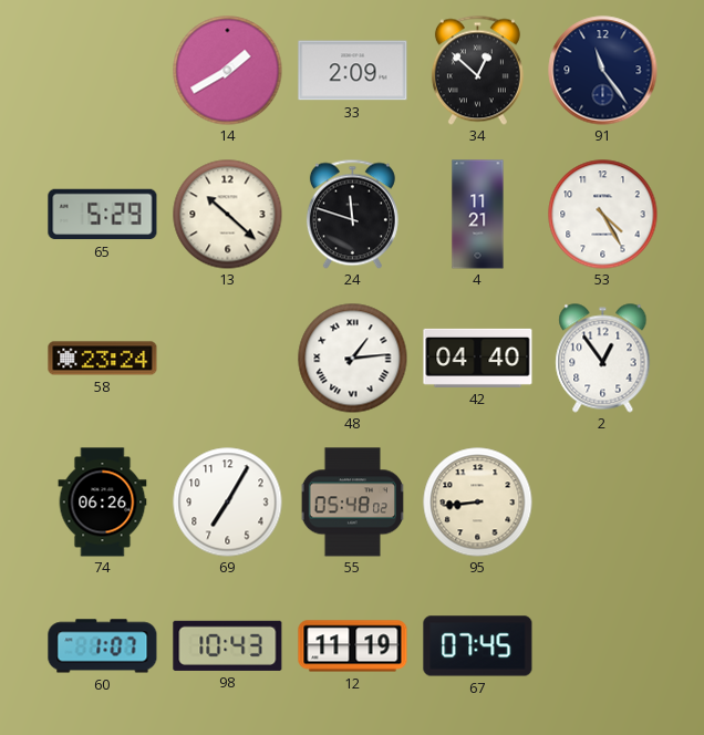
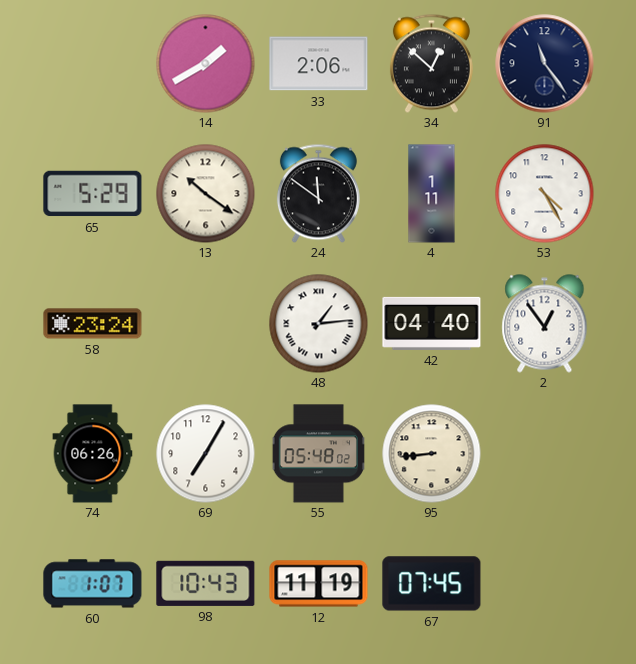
33: 2:09 -> 2:06
13: 10:22 -> 10:21
24: 11:48 -> 11:51
4: 11:21 -> 1:11
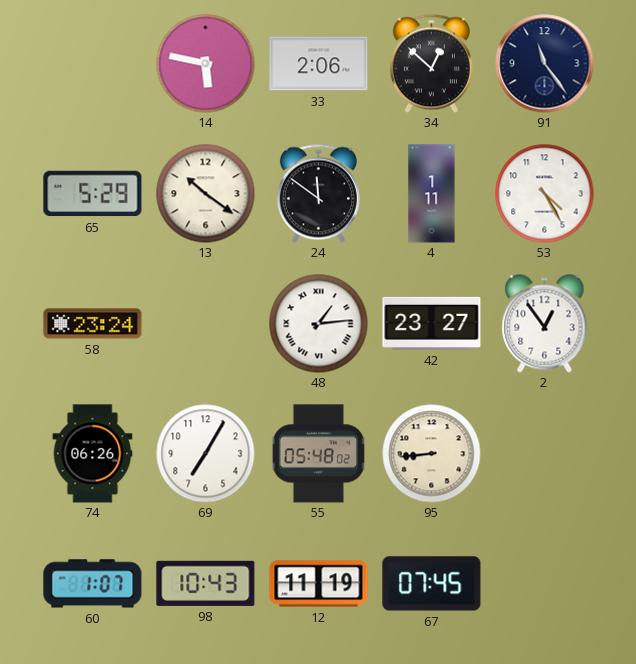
14: 1:40 -> 5:47
42: 04:40 -> 23:27
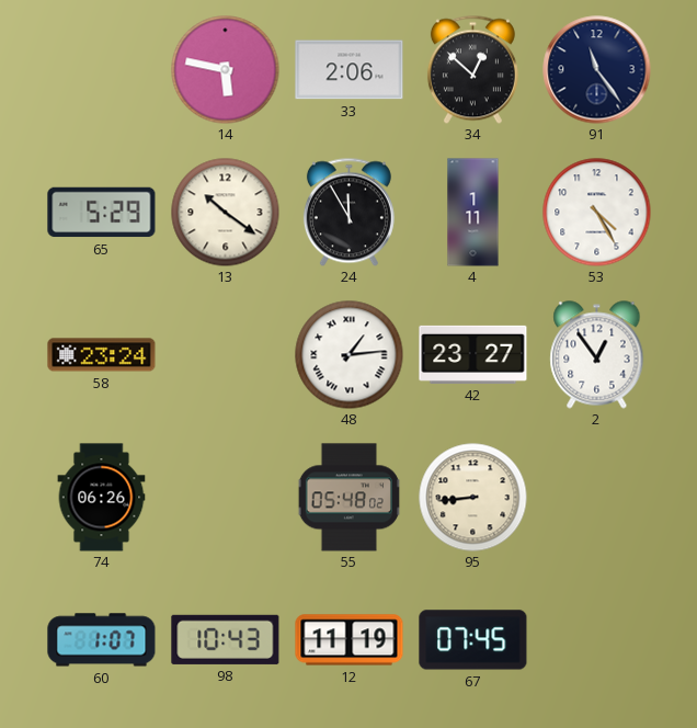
24: 11:51 -> 11:55
69: 7:05 -> none
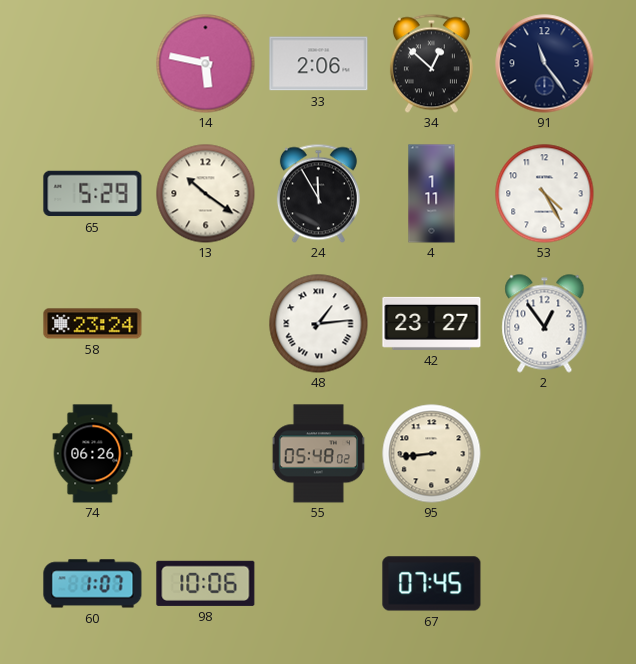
98: 10:43 -> 10:06
12: 11:19 -> none
